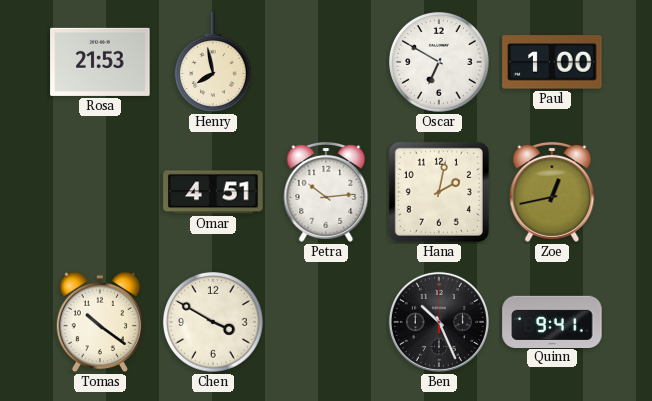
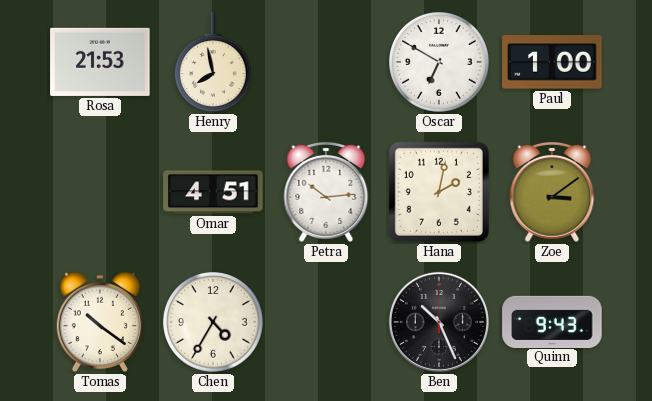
Zoe: 12:43 -> 3:09
Chen: 3:50 -> 4:35
Quinn: 9:41 -> 9:43
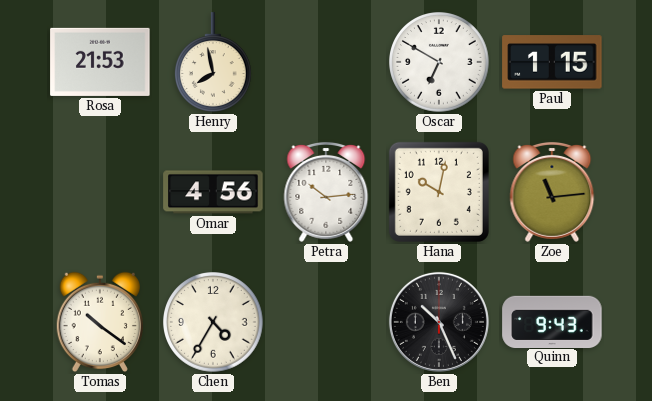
Paul: 1:00 -> 1:15
Omar: 4:51 -> 4:56
Hana: 2:02 -> 10:02
Zoe: 3:09 -> 11:14
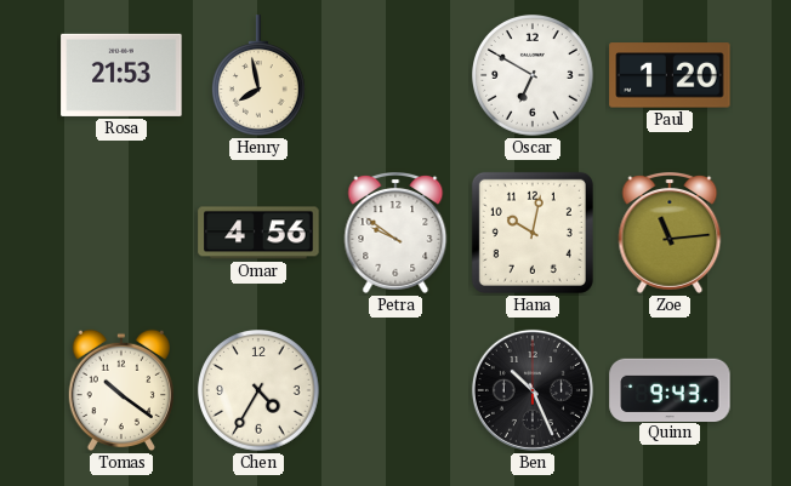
Paul: 1:15 -> 1:20
Petra: 10:14 -> 9:51
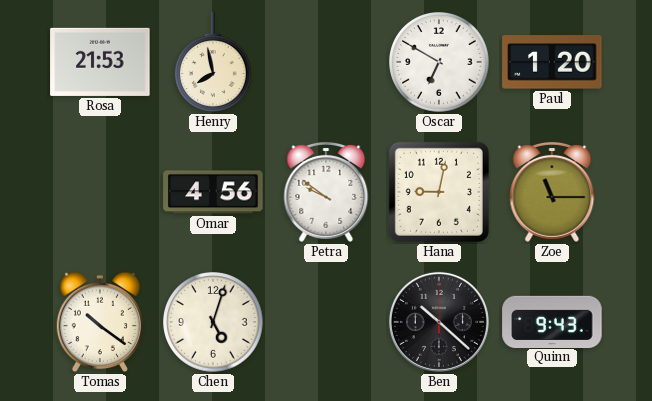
Hana: 10:02 -> 9:02
Zoe: 11:14 -> 11:15
Chen: 4:35 -> 5:03
Ben: 10:26 -> 10:22
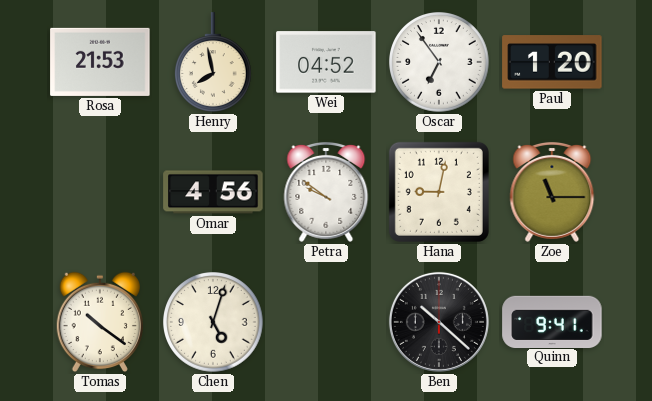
Wei: none -> 04:52
Oscar: 6:50 -> 6:54
Quinn: 9:43 -> 9:41
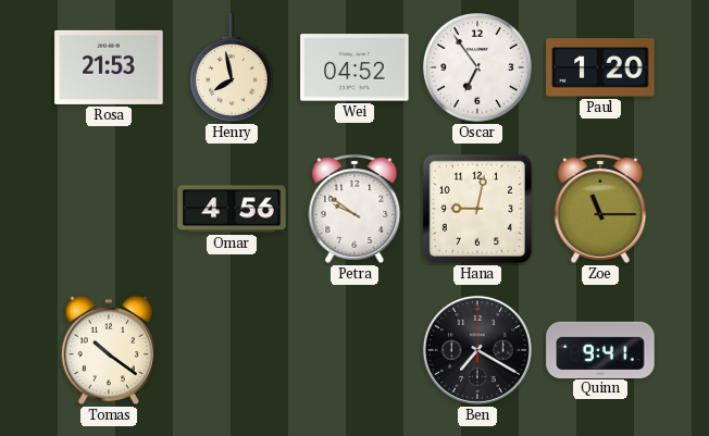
Chen: 5:03 -> none
Ben: 10:22 -> 7:20
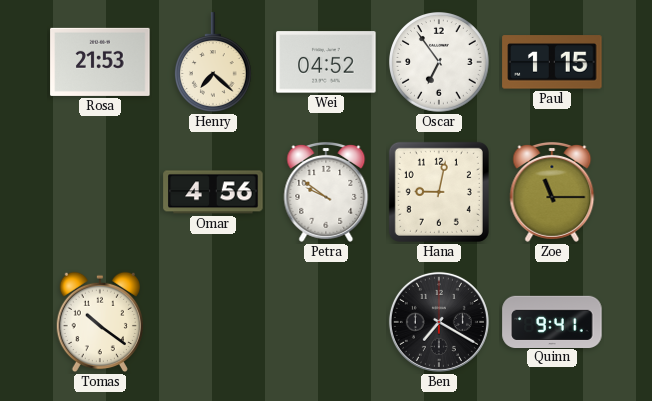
Henry: 7:58 -> 7:22
Paul: 1:20 -> 1:15
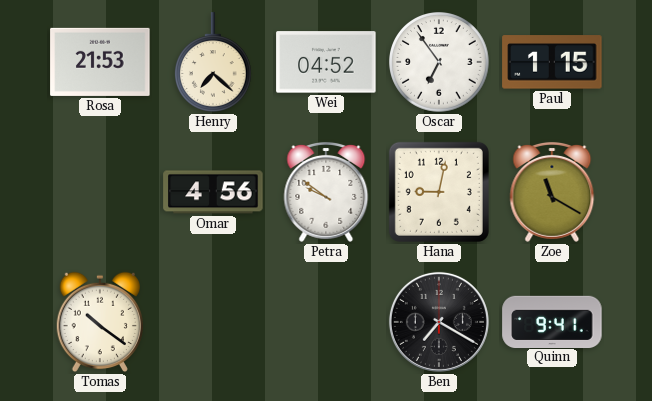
Zoe: 11:15 -> 11:20
